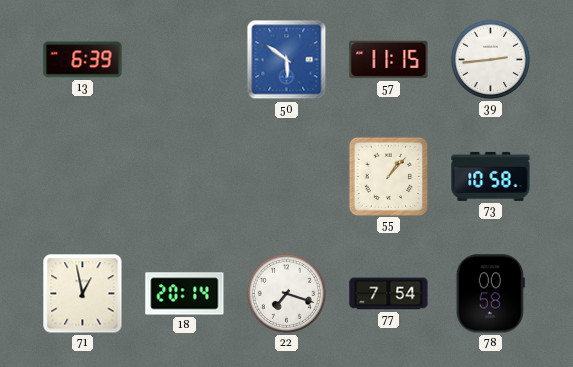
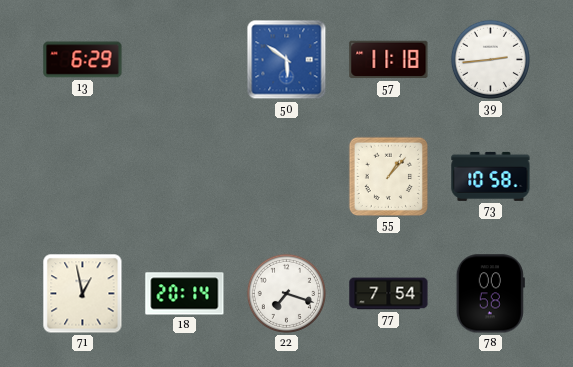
13: 6:39 -> 6:29
57: 11:15 -> 11:18
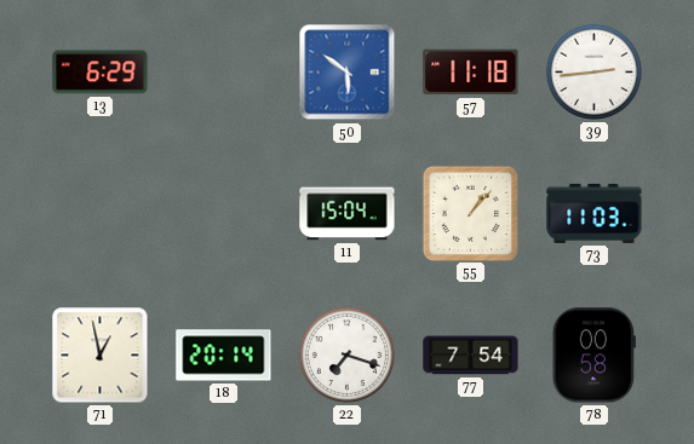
11: none -> 15:04
73: 10:58 -> 11:03
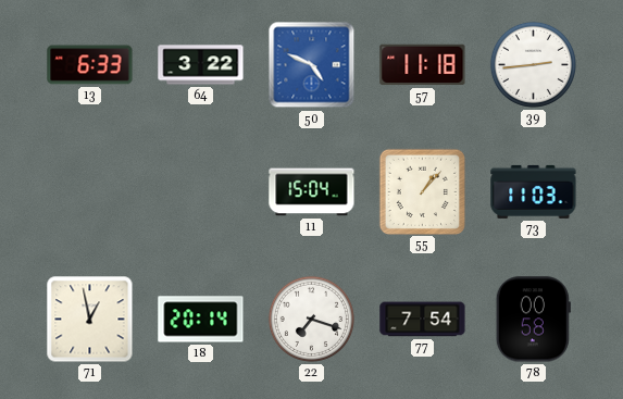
13: 6:29 -> 6:33
64: none -> 3:22
50: 5:51 -> 4:49
